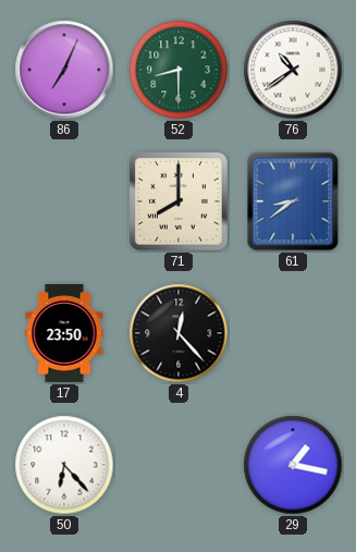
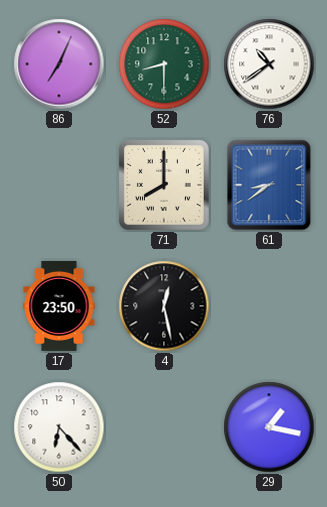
4: 12:23 -> 12:28
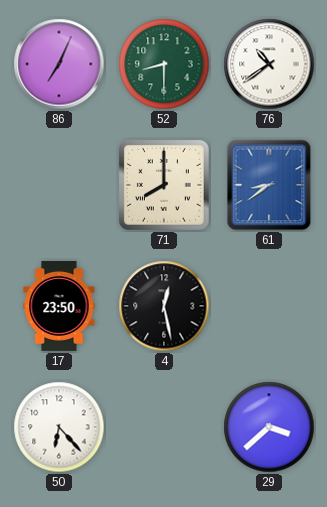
29: 1:17 -> 3:38
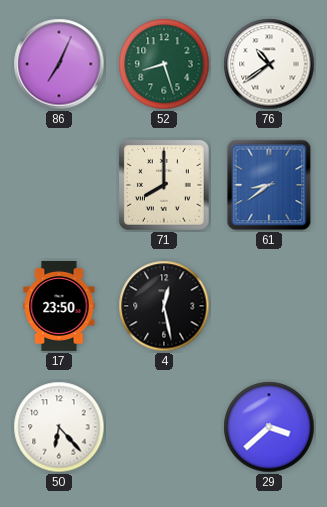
52: 8:30 -> 8:27
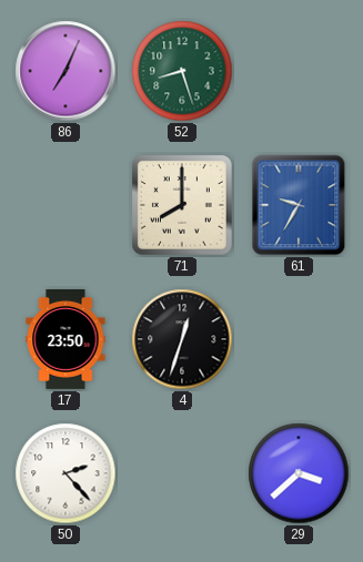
76: 10:39 -> none
61: 8:39 -> 9:35
4: 12:28 -> 12:33
50: 6:23 -> 2:23
